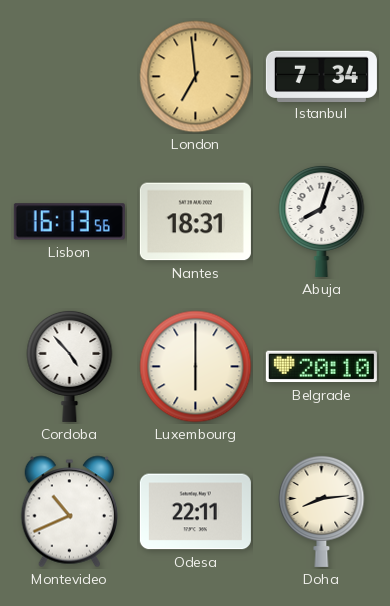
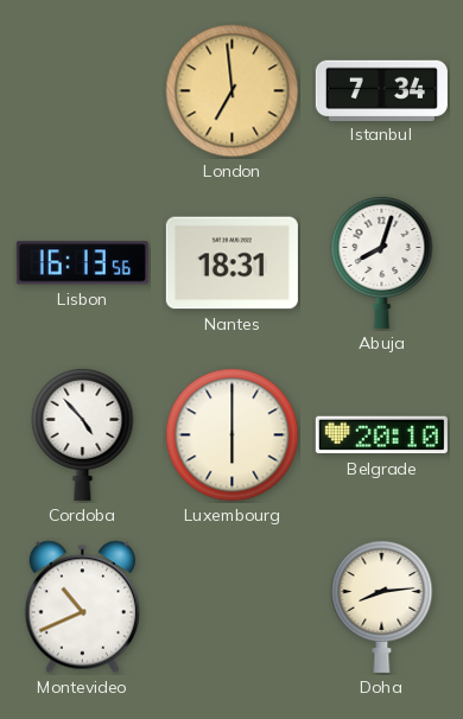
Odesa: 22:11 -> none
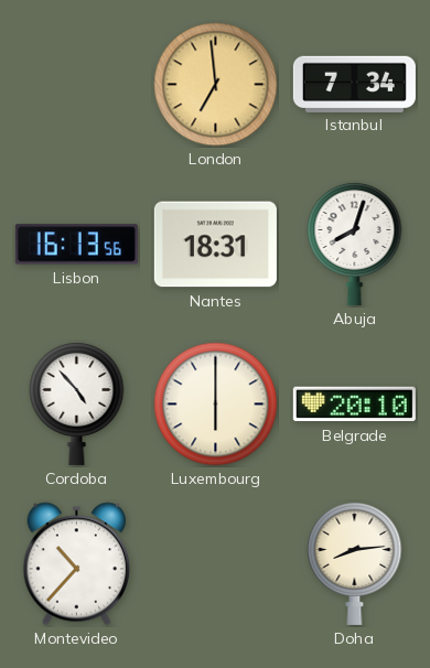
Montevideo: 10:41 -> 10:37
